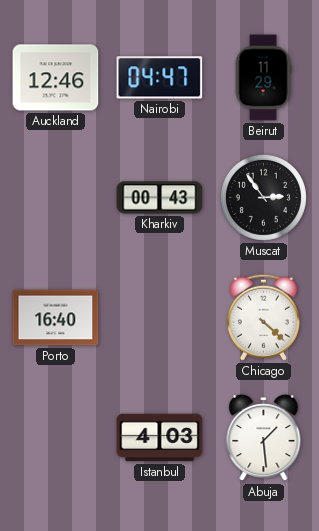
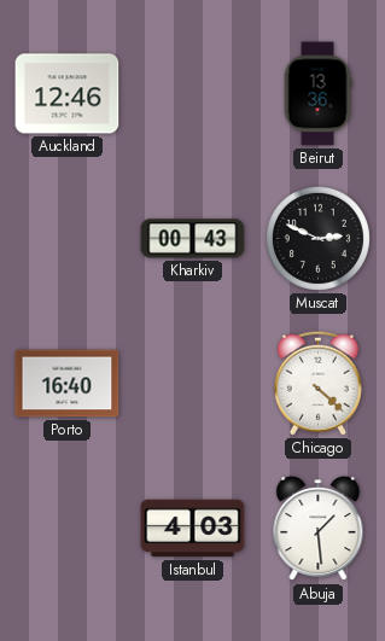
Nairobi: 04:47 -> none
Beirut: 11:29 -> 13:36
Muscat: 2:54 -> 2:49
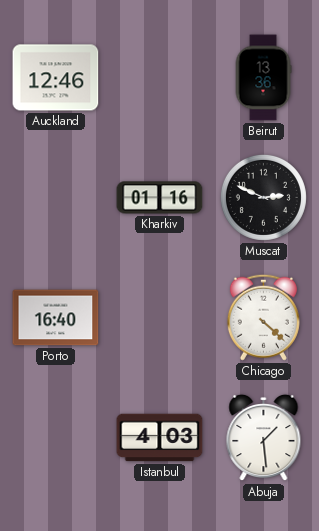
Kharkiv: 00:43 -> 01:16
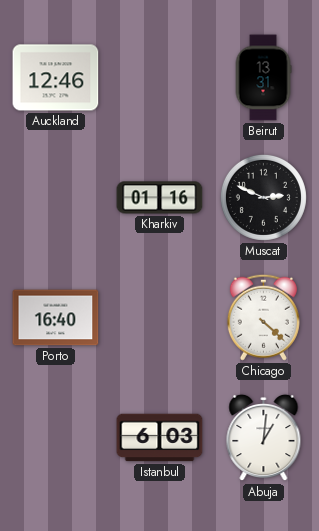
Beirut: 13:36 -> 13:31
Istanbul: 4:03 -> 6:03
Abuja: 1:29 -> 1:01
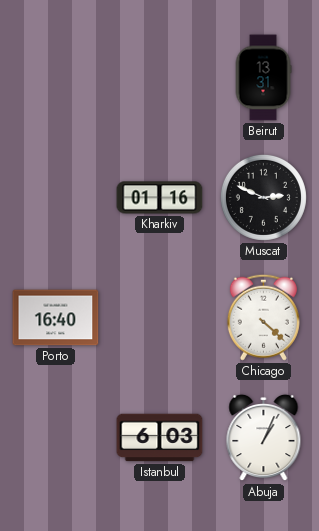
Auckland: 12:46 -> none
Abuja: 1:01 -> 1:04
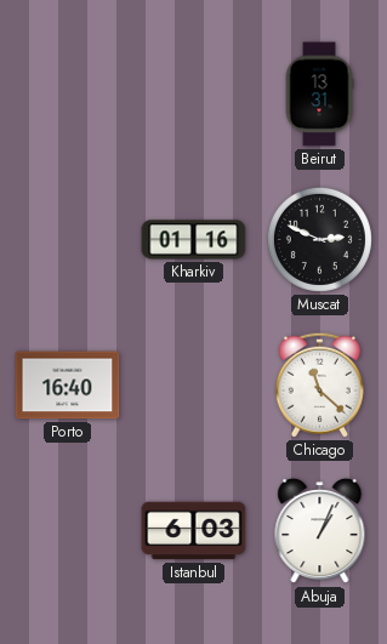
Chicago: 4:22 -> 11:22
